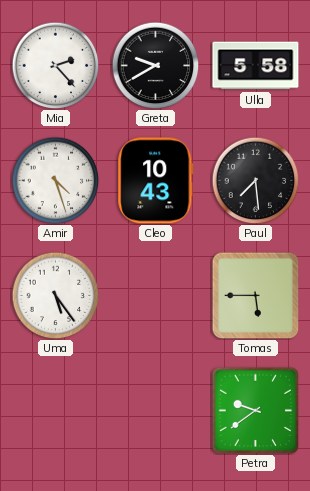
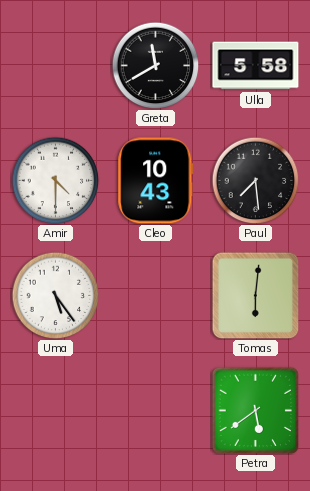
Mia: 2:23 -> none
Greta: 9:40 -> 11:40
Amir: 4:27 -> 4:30
Tomas: 5:45 -> 6:01
Petra: 9:39 -> 5:39
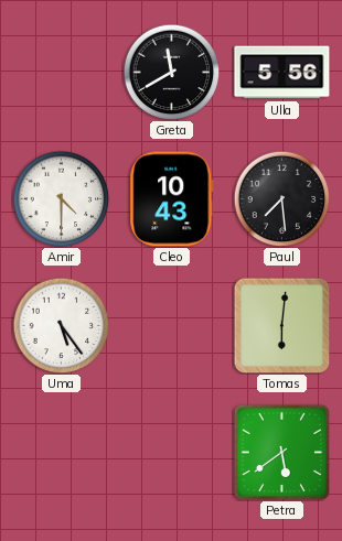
Ulla: 5:58 -> 5:56
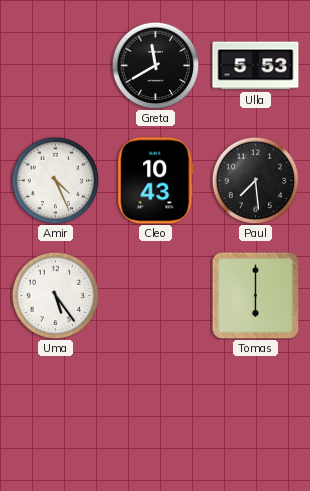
Ulla: 5:56 -> 5:53
Amir: 4:30 -> 4:26
Tomas: 6:01 -> 6:00
Petra: 5:39 -> none
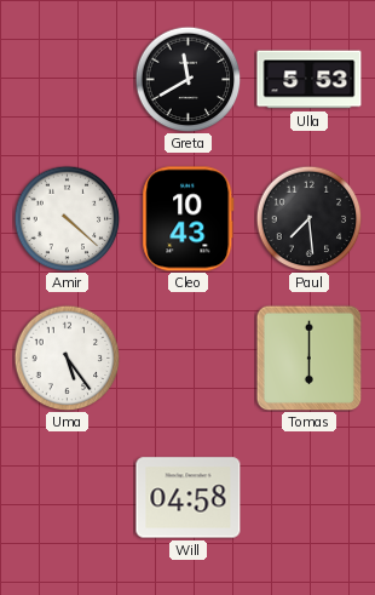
Amir: 4:26 -> 4:22
Will: none -> 04:58
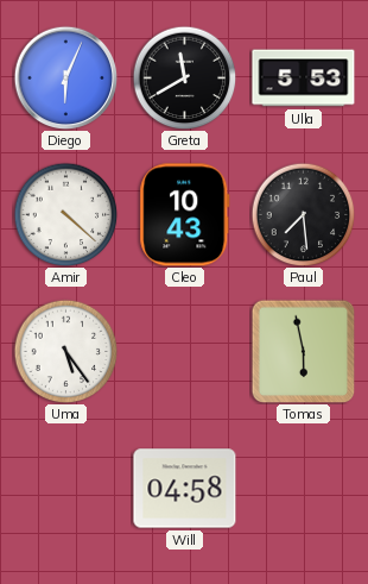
Diego: none -> 6:04
Tomas: 6:00 -> 5:58
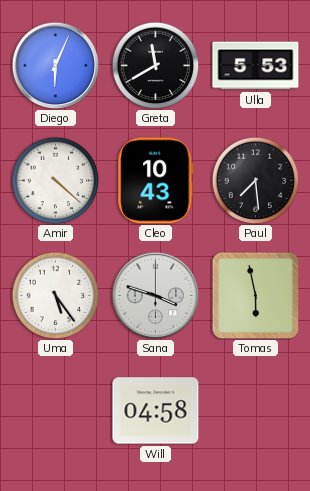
Sana: none -> 3:48
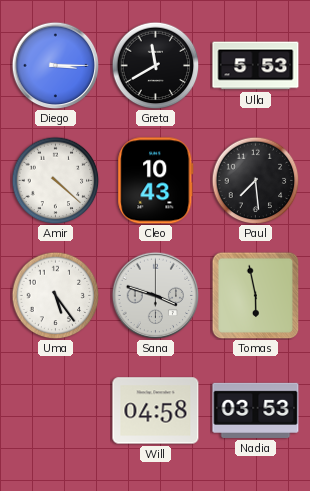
Diego: 6:04 -> 3:15
Nadia: none -> 03:53
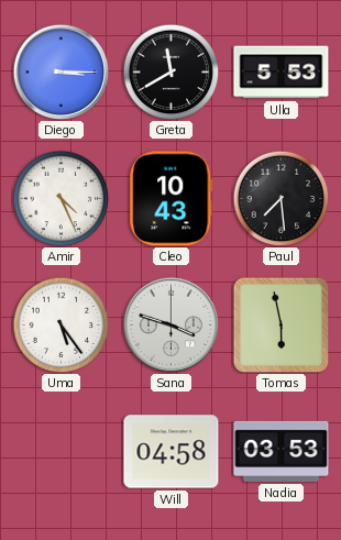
Amir: 4:22 -> 4:26
